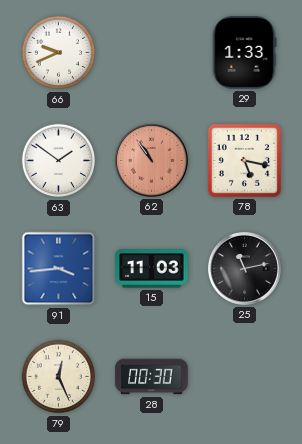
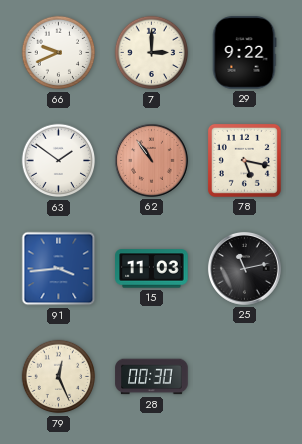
7: none -> 3:00
29: 1:33 -> 9:22
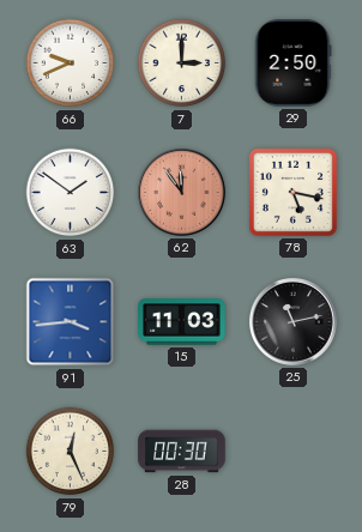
29: 9:22 -> 2:50
62: 10:54 -> 11:54
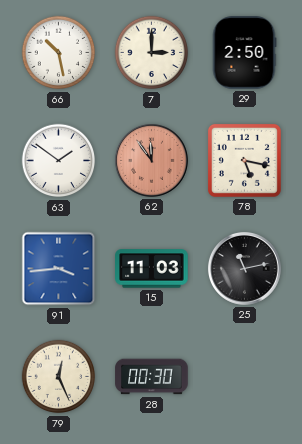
66: 9:41 -> 10:28
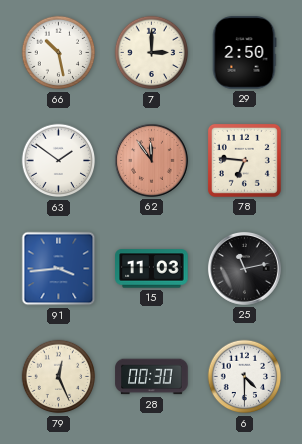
78: 5:17 -> 6:46
6: none -> 4:30
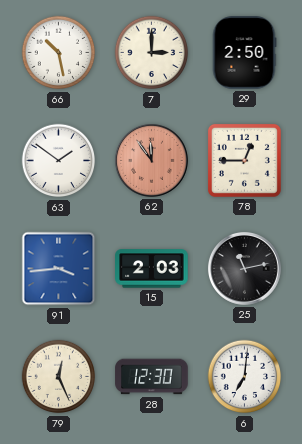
78: 6:46 -> 12:45
15: 11:03 -> 2:03
28: 00:30 -> 12:30
6: 4:30 -> 7:01
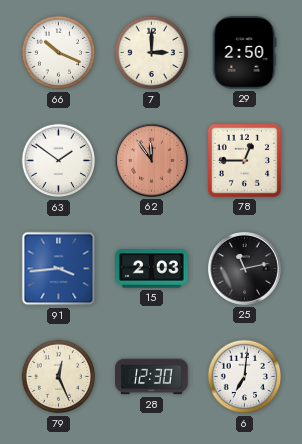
66: 10:28 -> 10:19
